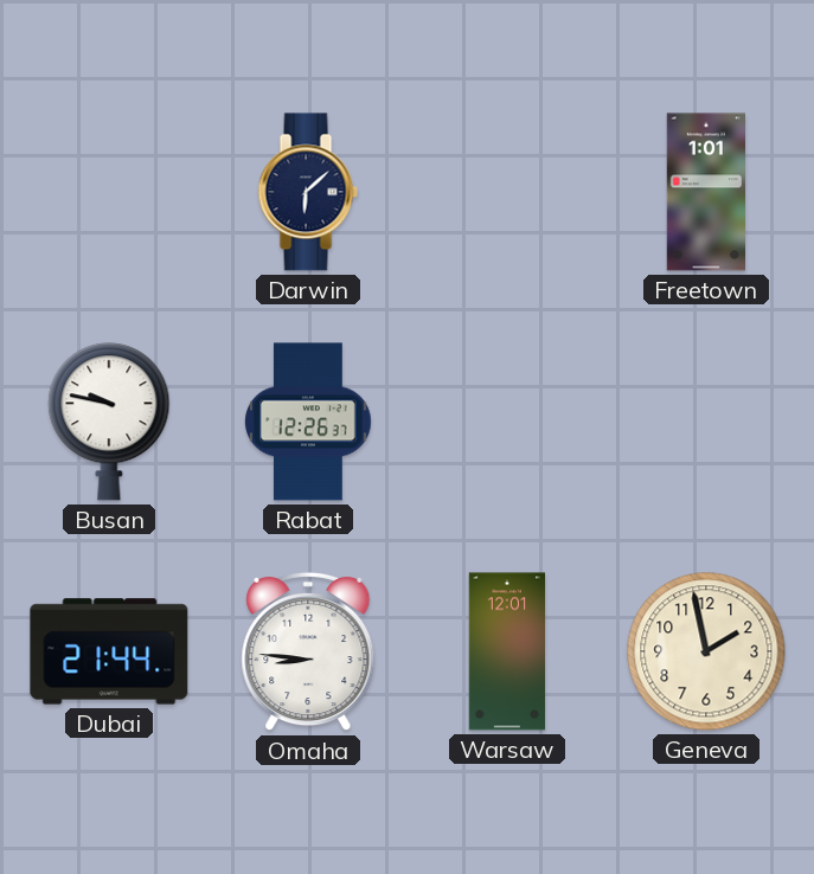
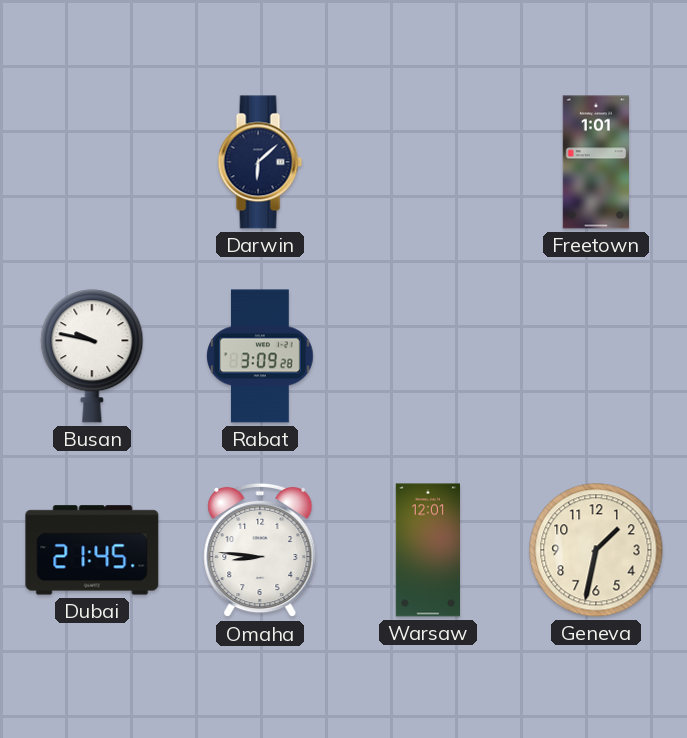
Rabat: 12:26 -> 3:09
Dubai: 21:44 -> 21:45
Geneva: 1:58 -> 1:32
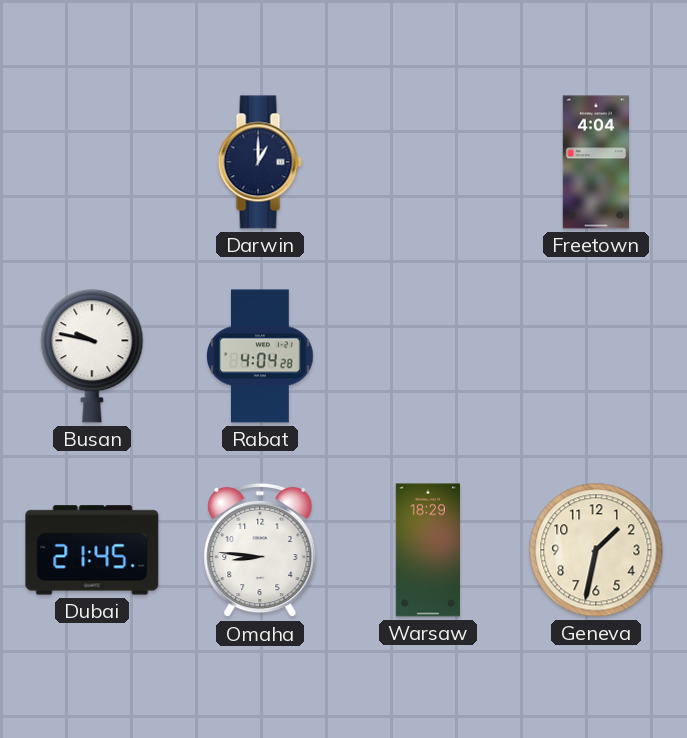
Darwin: 6:08 -> 1:00
Freetown: 1:01 -> 4:04
Rabat: 3:09 -> 4:04
Warsaw: 12:01 -> 18:29
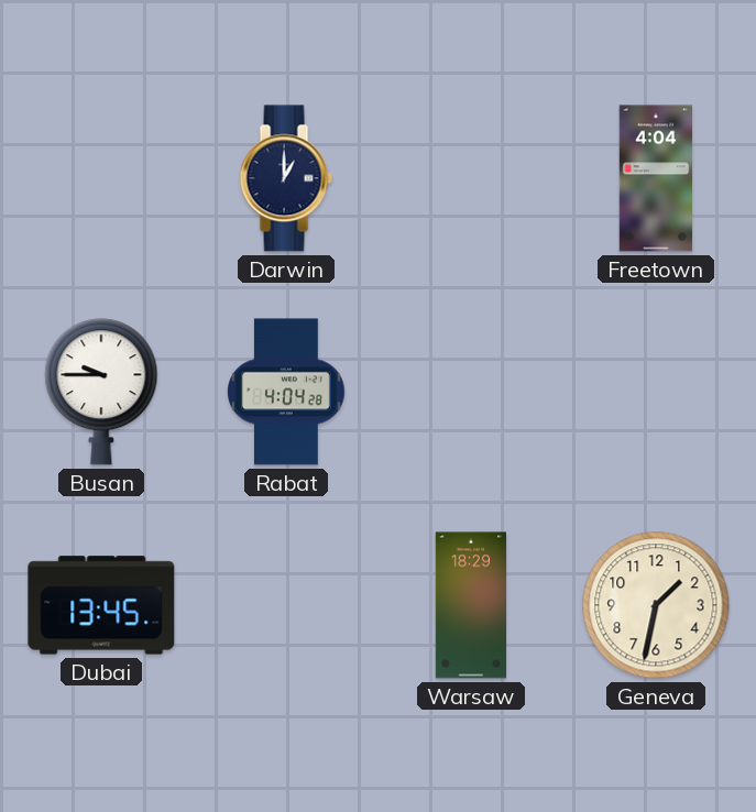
Busan: 9:47 -> 9:45
Dubai: 21:45 -> 13:45
Omaha: 8:46 -> none
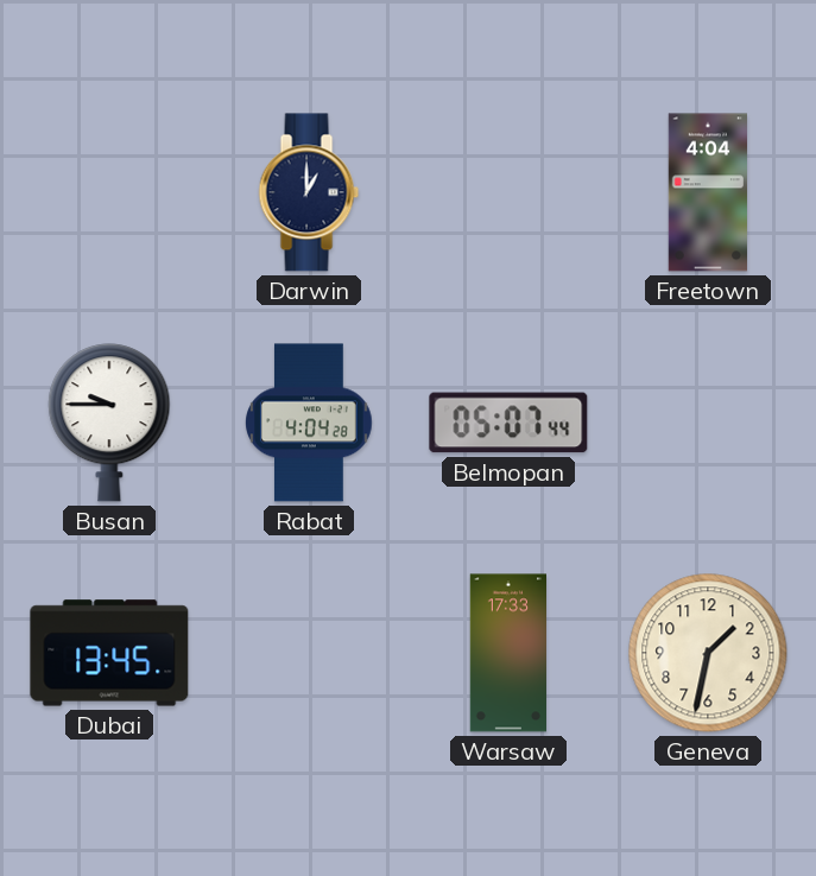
Belmopan: none -> 05:07
Warsaw: 18:29 -> 17:33
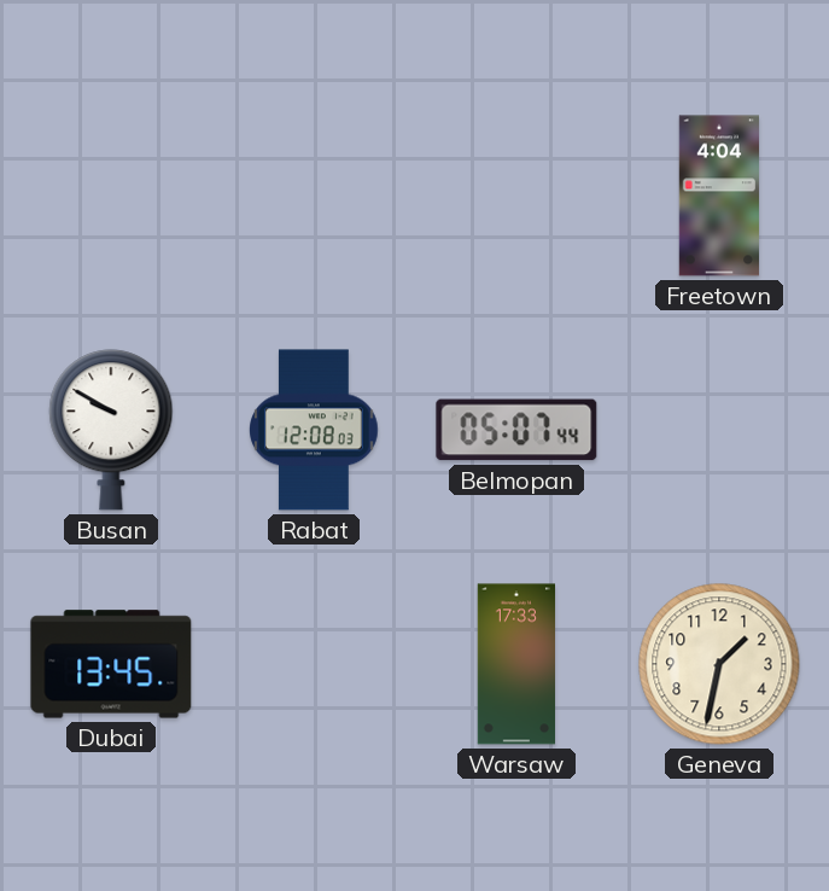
Darwin: 1:00 -> none
Busan: 9:45 -> 9:50
Rabat: 4:04 -> 12:08
